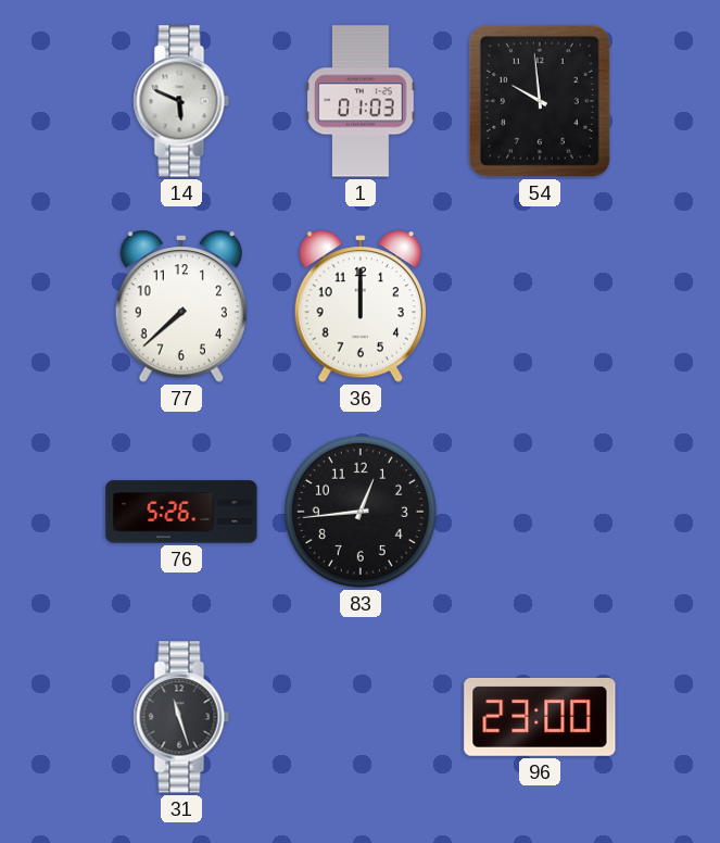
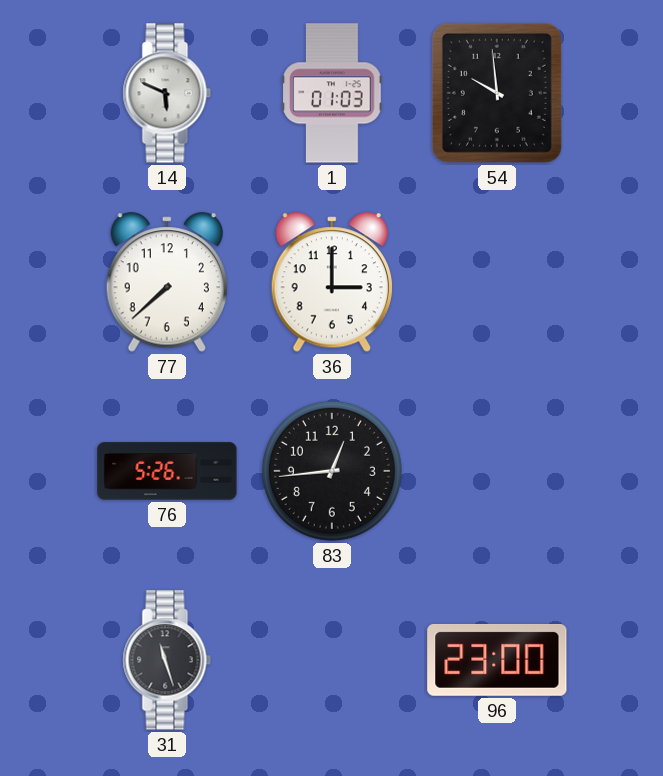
36: 12:00 -> 3:00
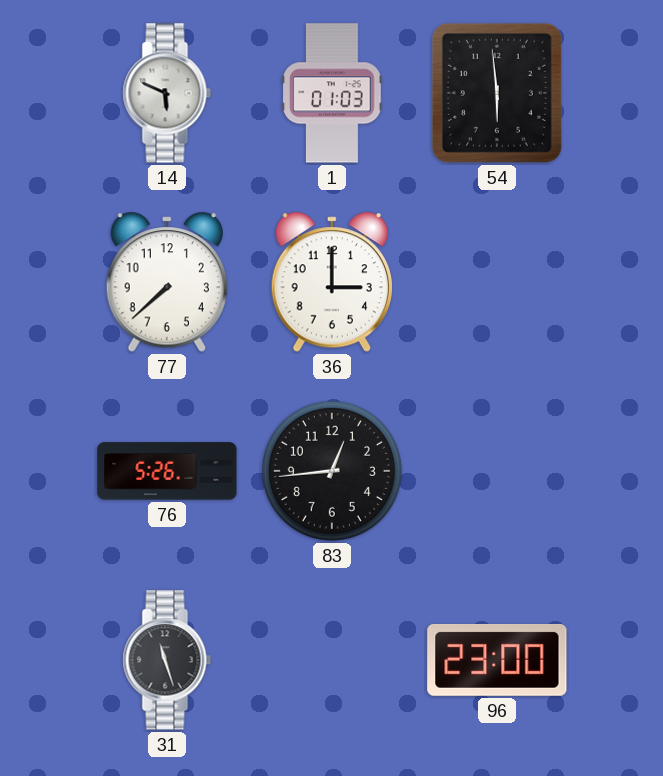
54: 9:59 -> 5:59
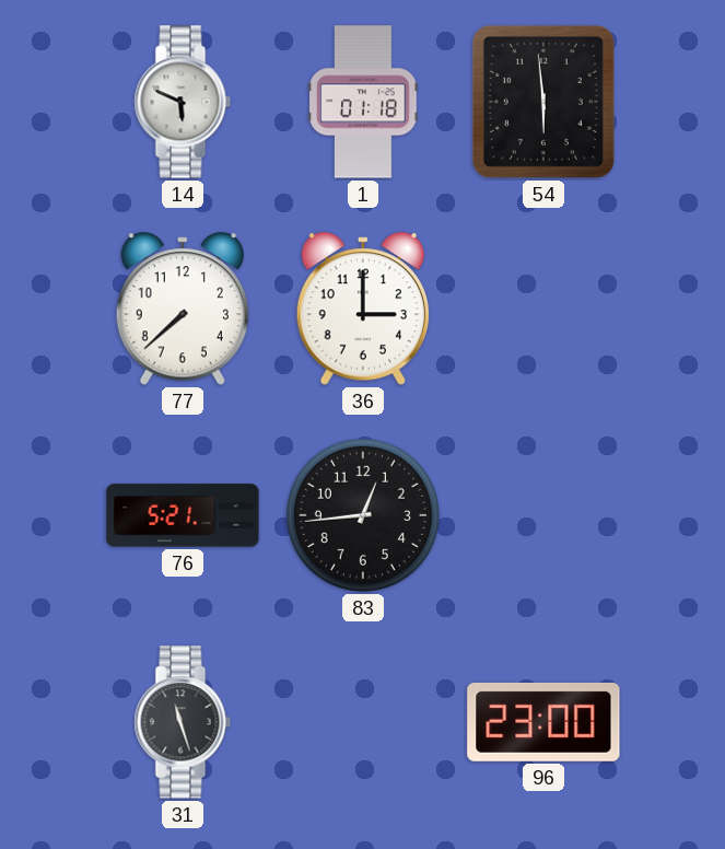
1: 01:03 -> 01:18
76: 5:26 -> 5:21
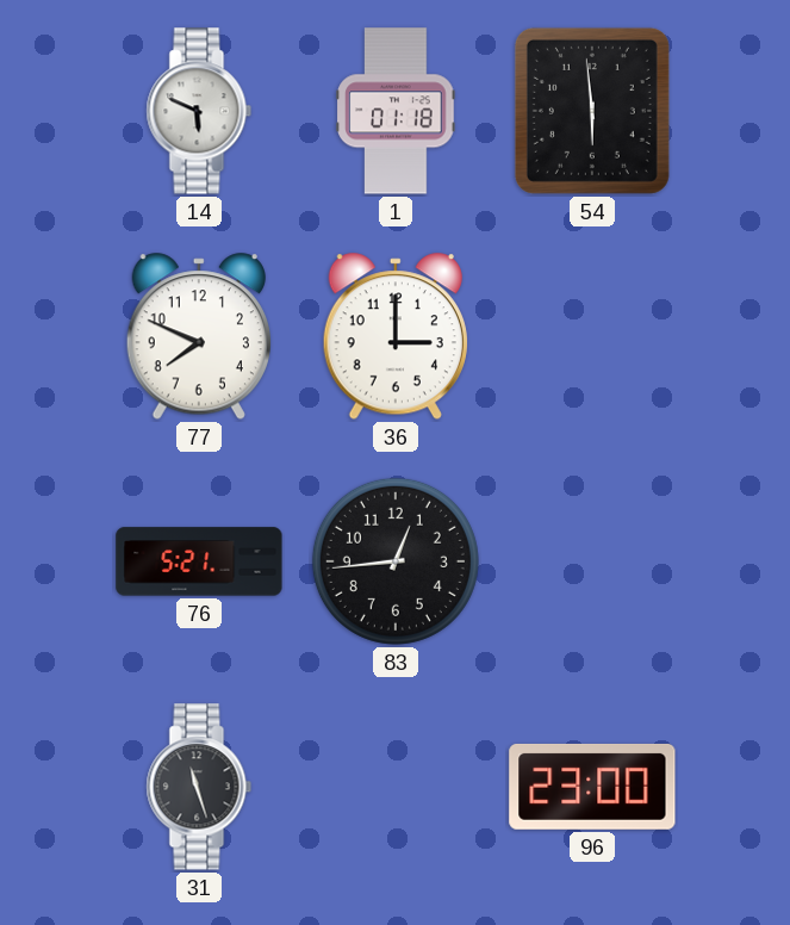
77: 7:38 -> 7:49
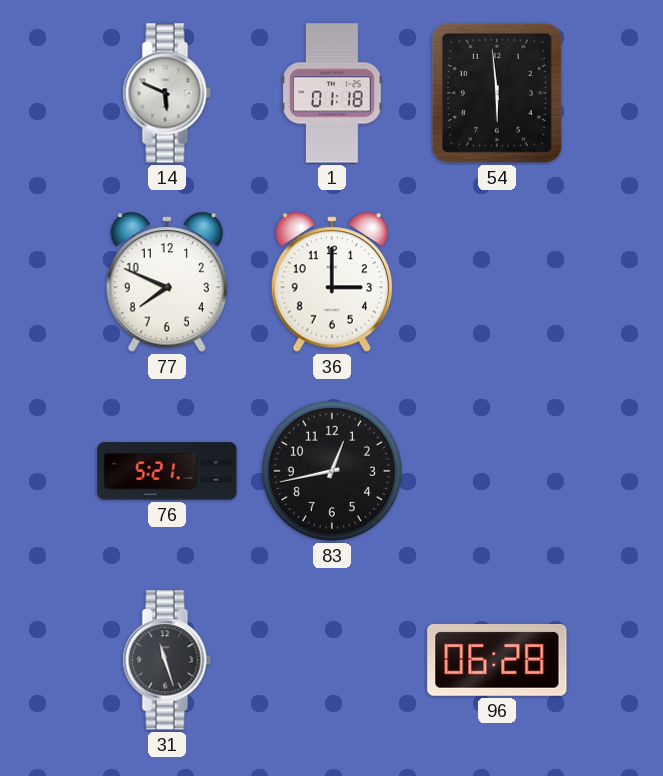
83: 12:44 -> 12:43
96: 23:00 -> 06:28
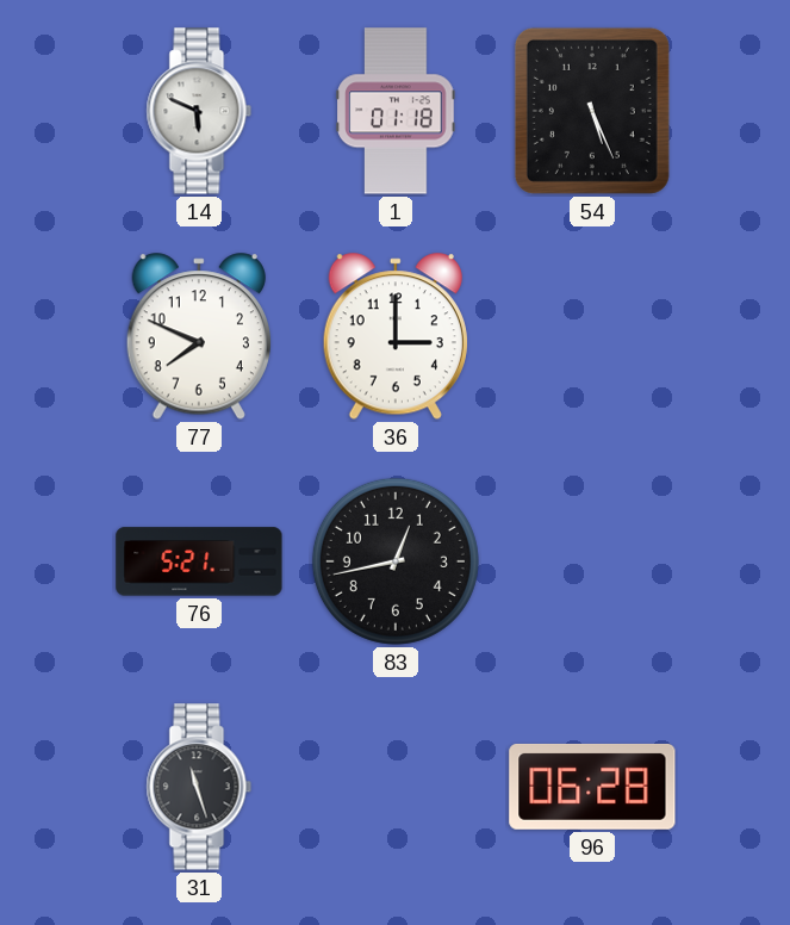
54: 5:59 -> 5:26
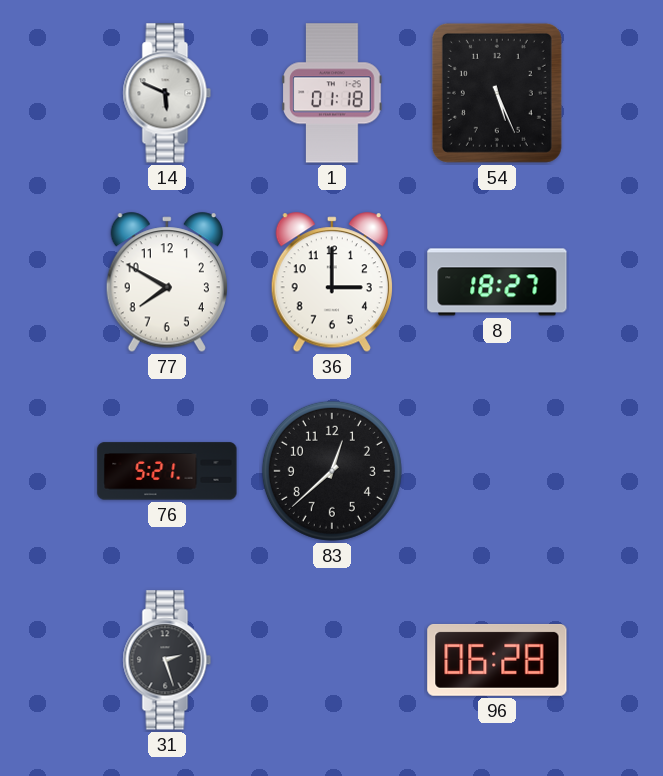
77: 7:49 -> 7:50
8: none -> 18:27
83: 12:43 -> 12:38
31: 11:27 -> 2:27
